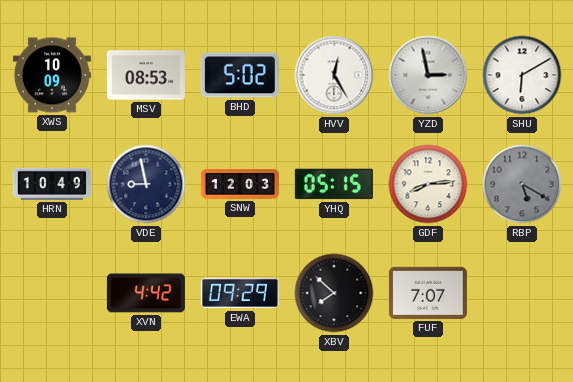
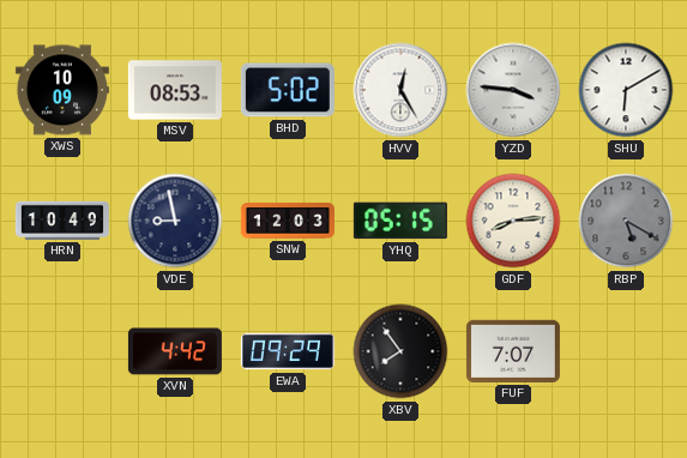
YZD: 2:58 -> 3:46
XBV: 7:52 -> 7:54
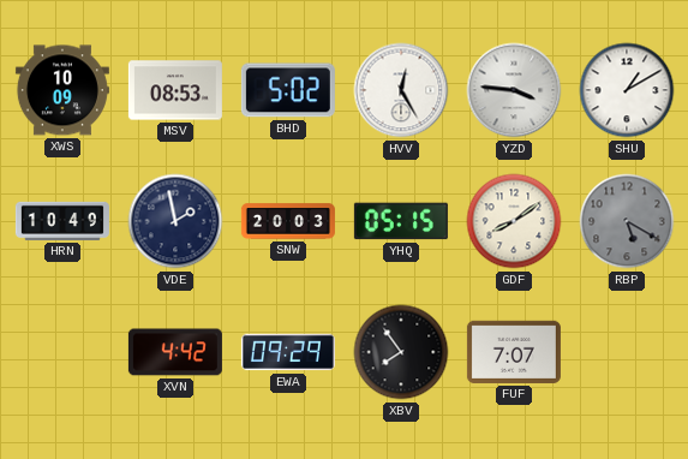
SHU: 6:10 -> 1:10
VDE: 8:58 -> 1:58
SNW: 12:03 -> 20:03
GDF: 8:14 -> 8:09
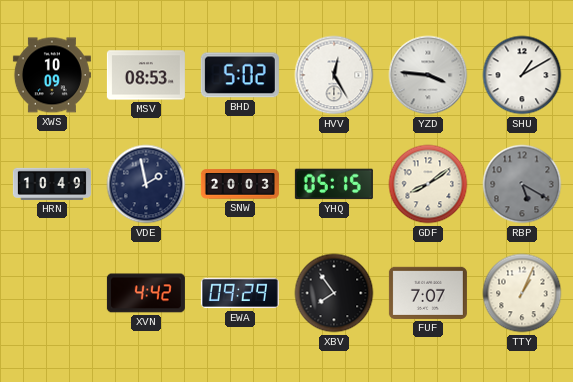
TTY: none -> 1:04
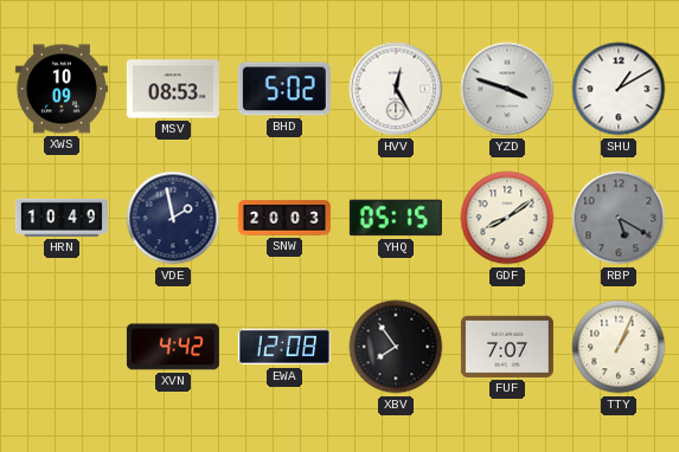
YZD: 3:46 -> 3:48
EWA: 09:29 -> 12:08
